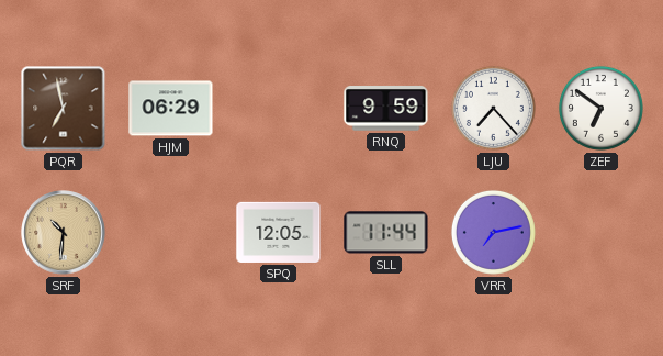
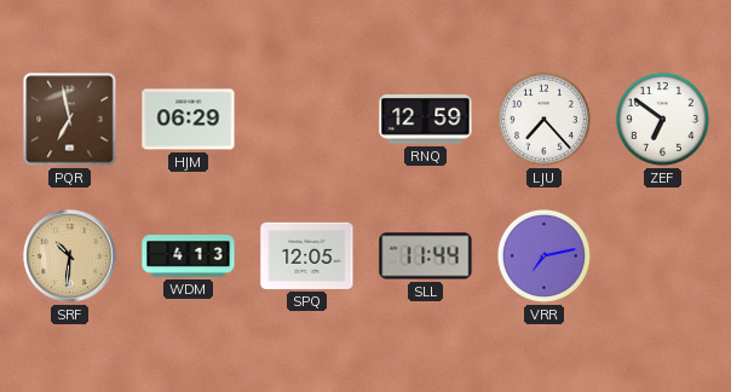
RNQ: 9:59 -> 12:59
WDM: none -> 4:13
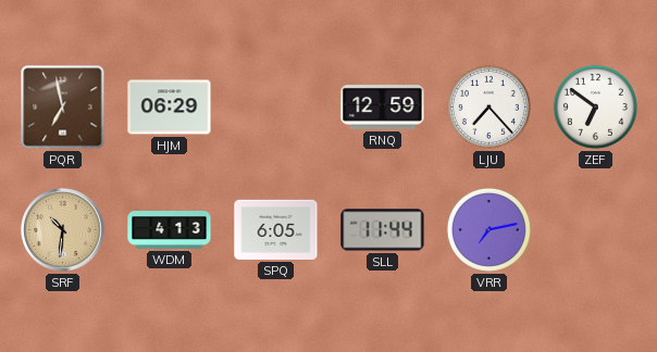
SPQ: 12:05 -> 6:05
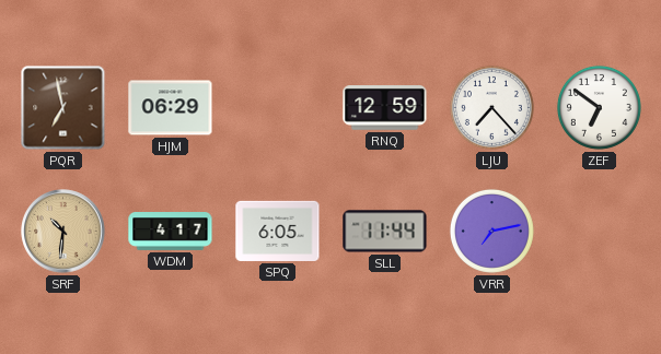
WDM: 4:13 -> 4:17
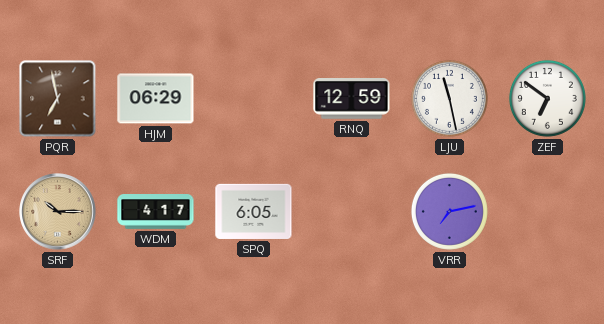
LJU: 7:23 -> 11:28
SRF: 10:31 -> 10:15
SLL: 11:44 -> none
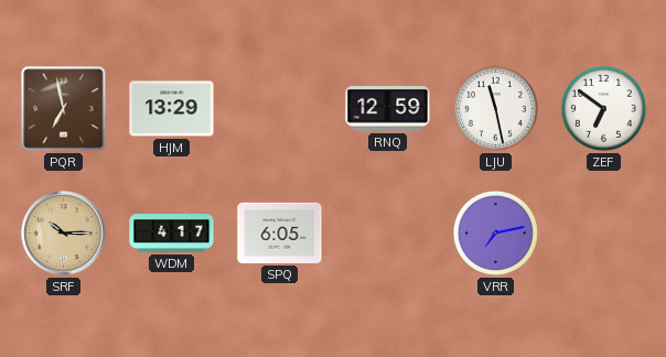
HJM: 06:29 -> 13:29
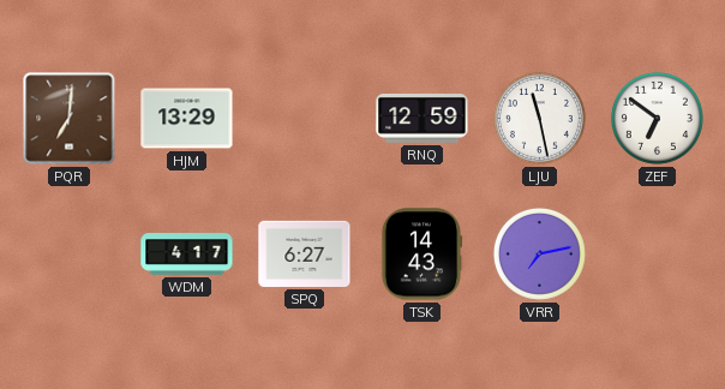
PQR: 6:58 -> 7:01
SRF: 10:15 -> none
SPQ: 6:05 -> 6:27
TSK: none -> 14:43
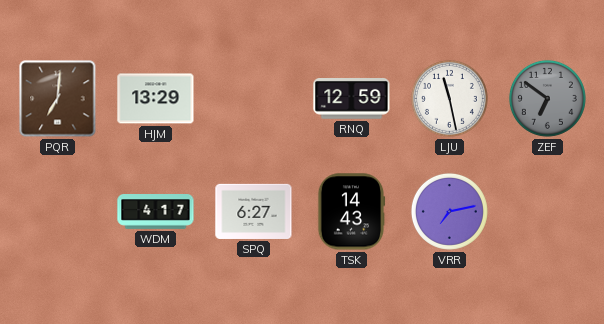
ZEF dial: white -> grey
